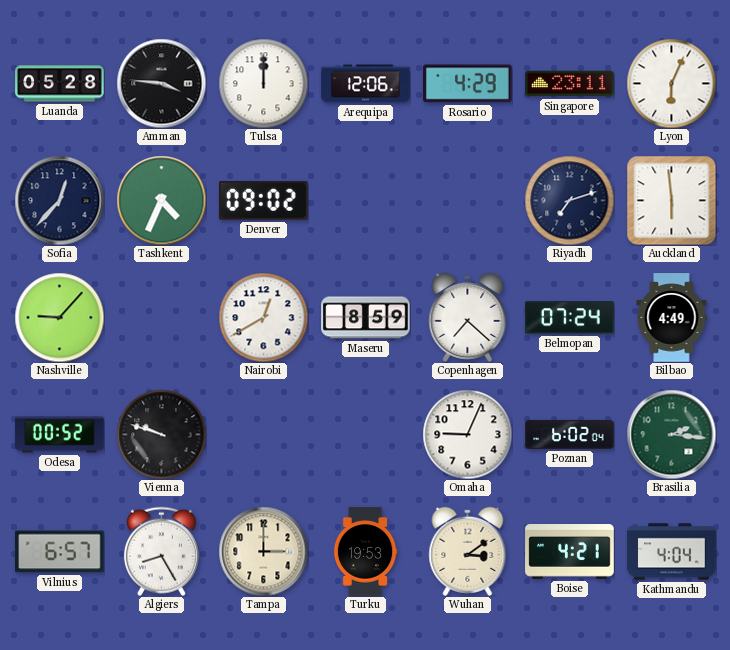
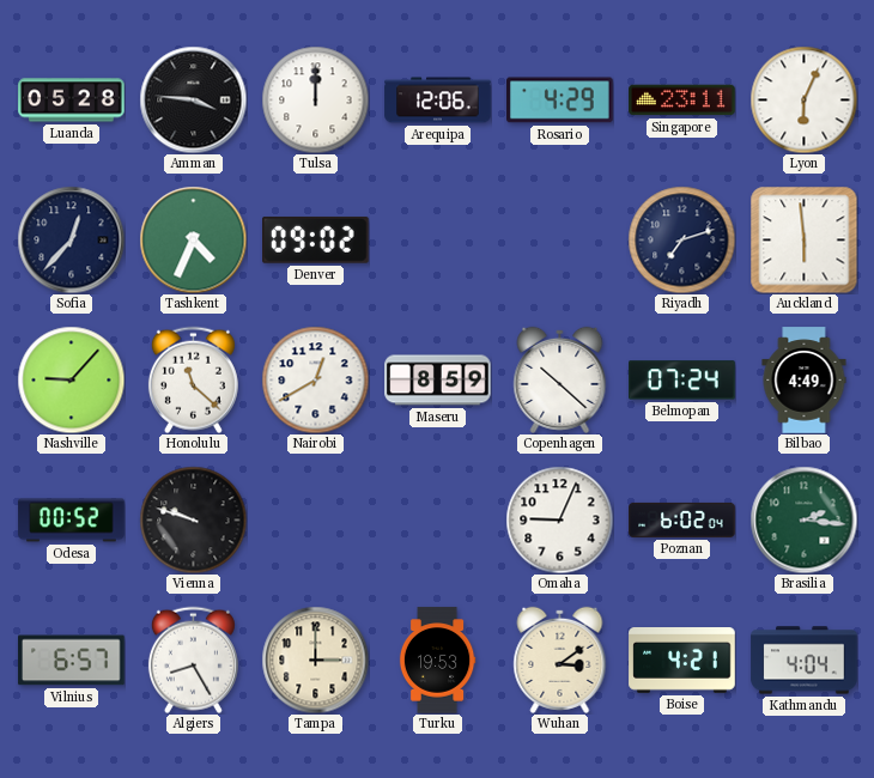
Honolulu: none -> 11:22
Copenhagen: 7:22 -> 10:22
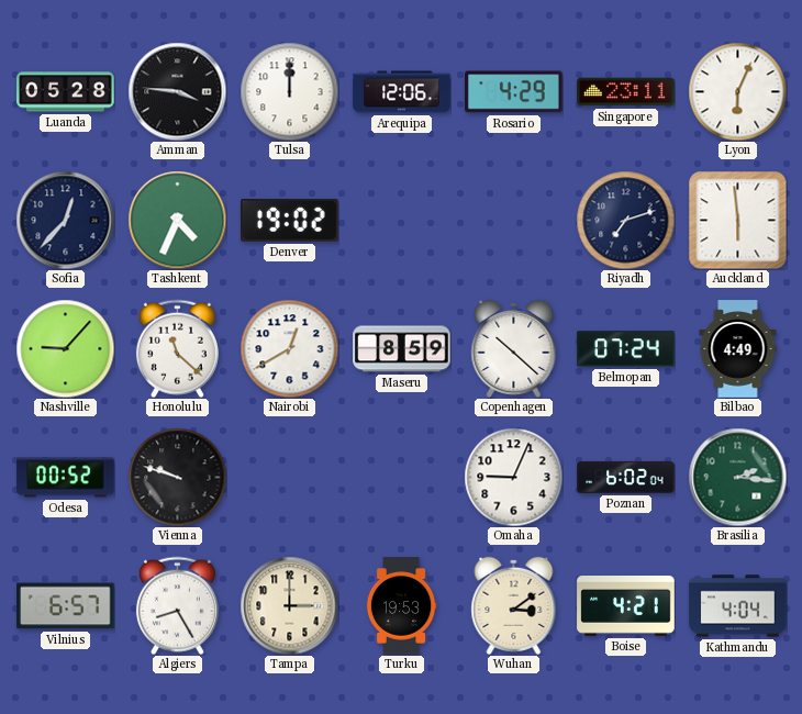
Denver: 09:02 -> 19:02
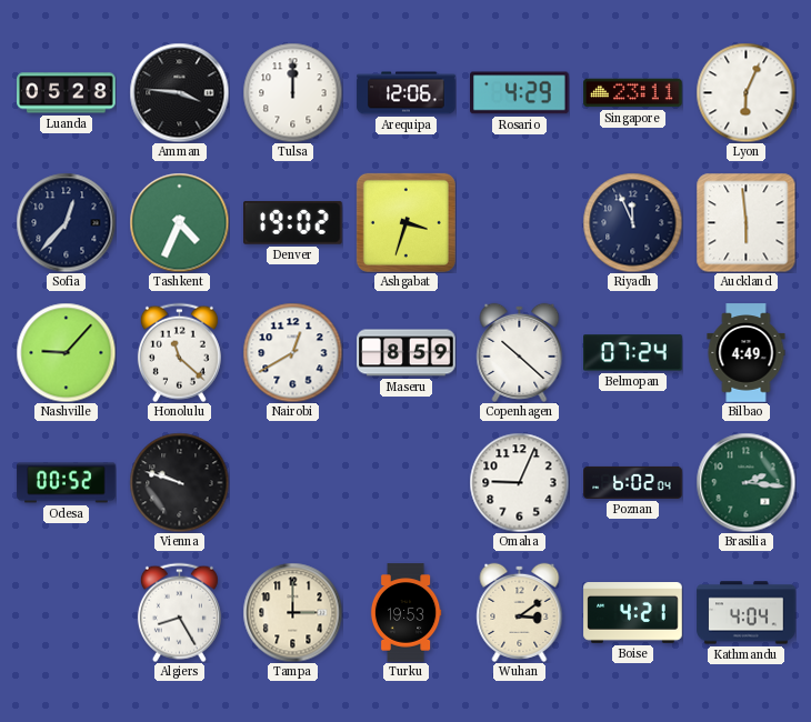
Ashgabat: none -> 3:33
Riyadh: 7:12 -> 11:56
Vilnius: 6:57 -> none
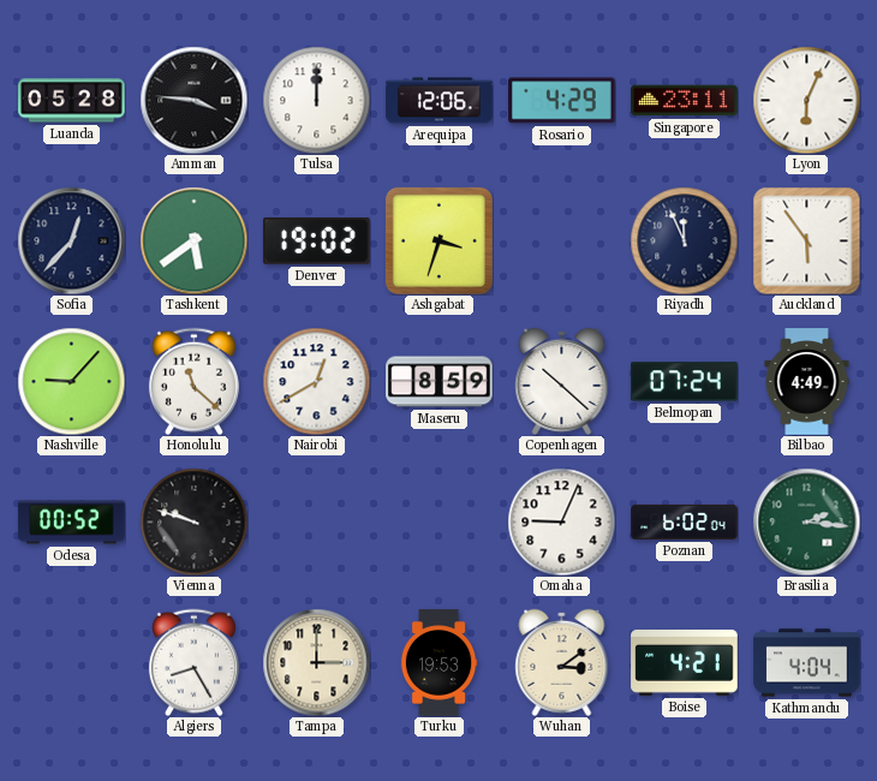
Tashkent: 4:34 -> 5:39
Auckland: 5:59 -> 5:54
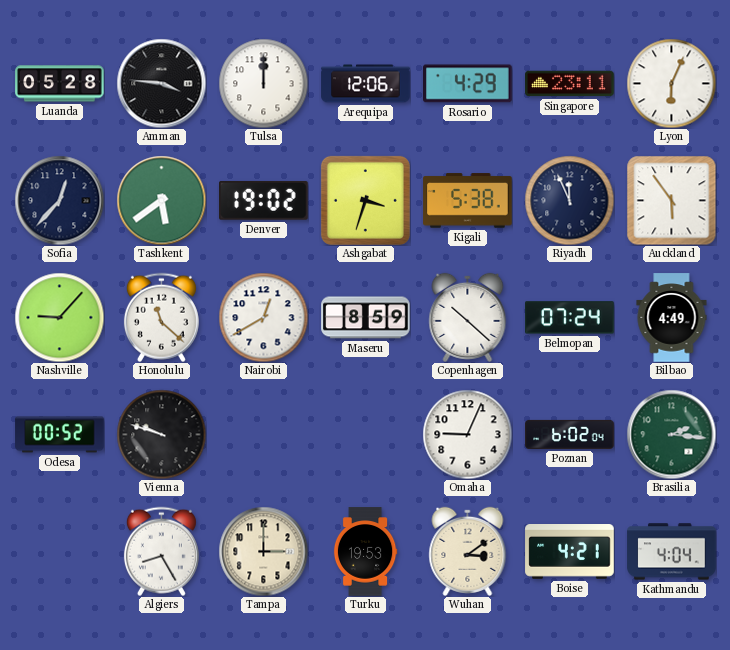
Kigali: none -> 5:38
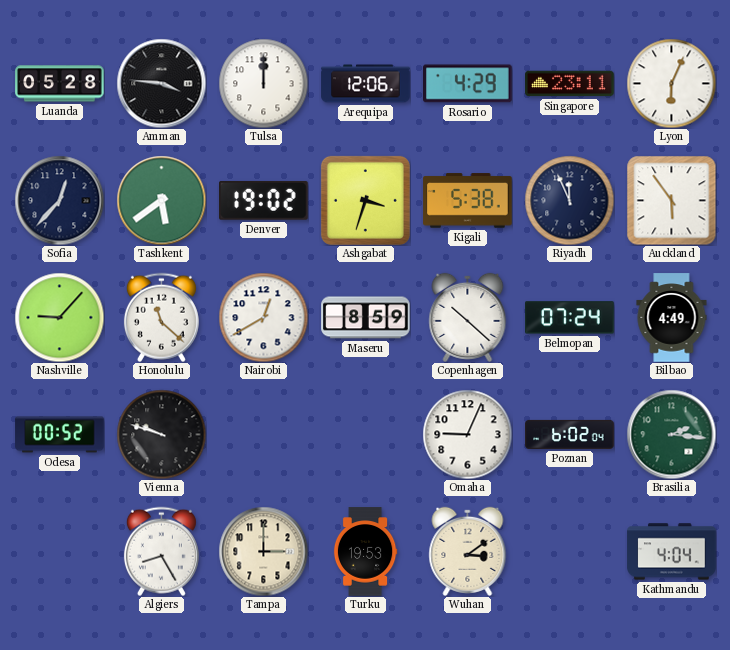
Boise: 4:21 -> none
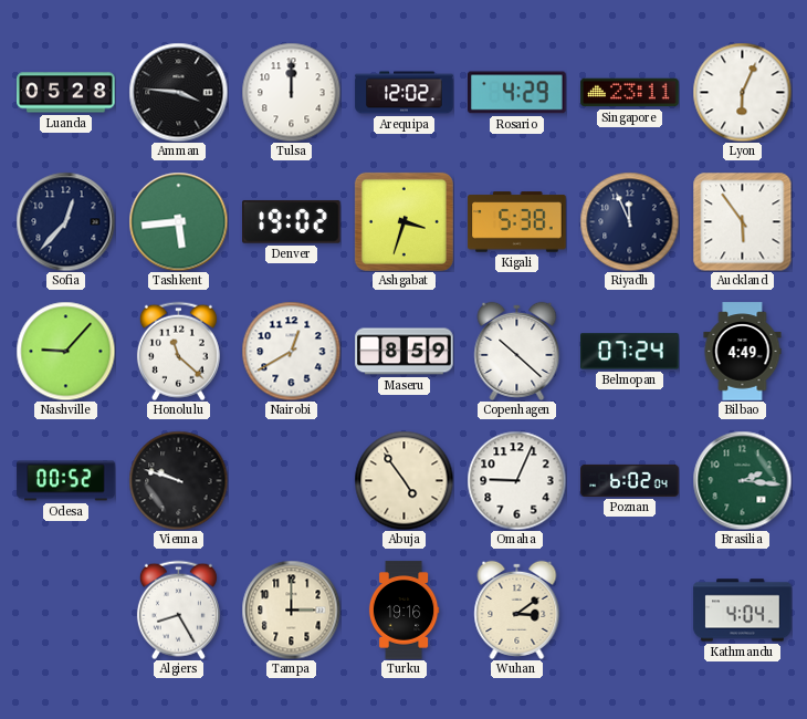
Arequipa: 12:06 -> 12:02
Tashkent: 5:39 -> 5:44
Abuja: none -> 4:54
Turku: 19:53 -> 19:16
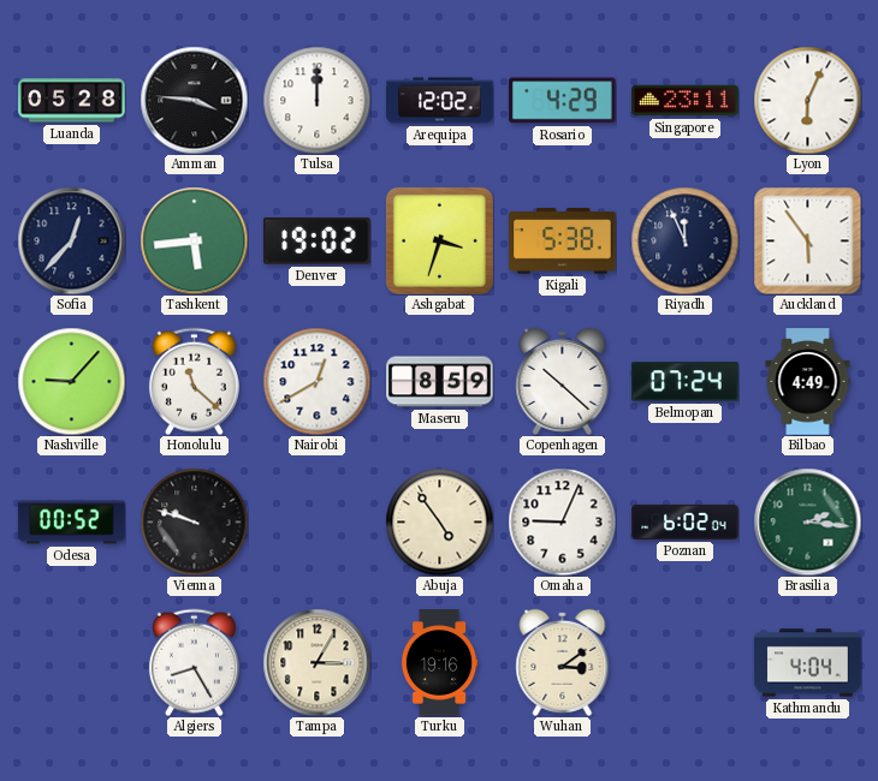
Tampa: 3:00 -> 3:05
